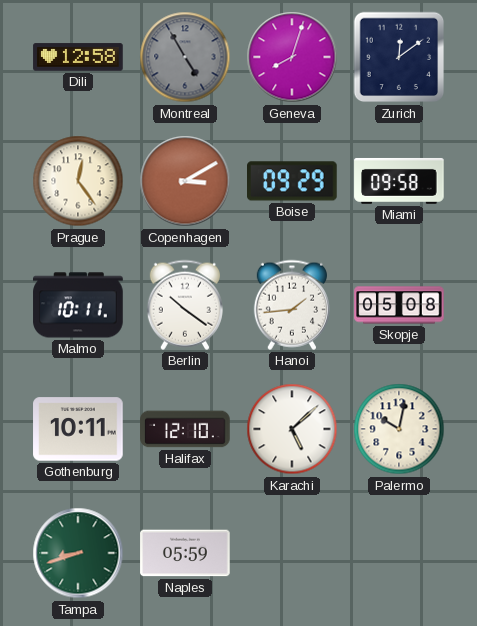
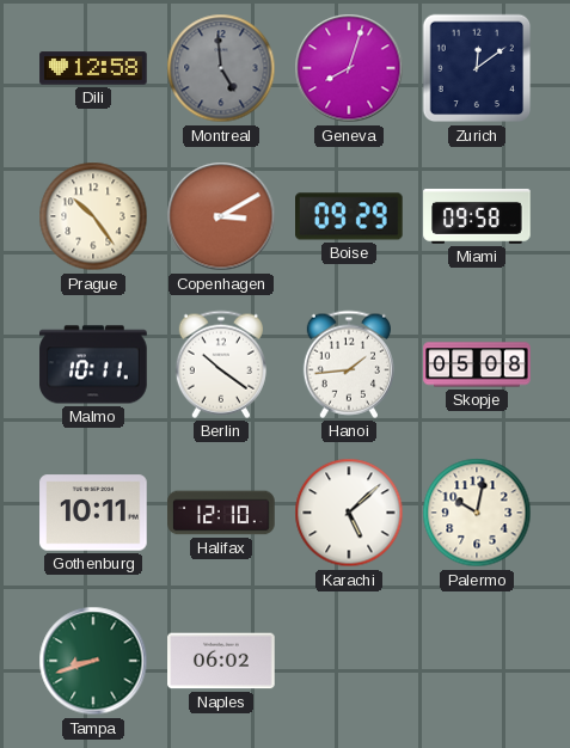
Montreal: 4:55 -> 4:59
Prague: 12:24 -> 10:24
Naples: 05:59 -> 06:02
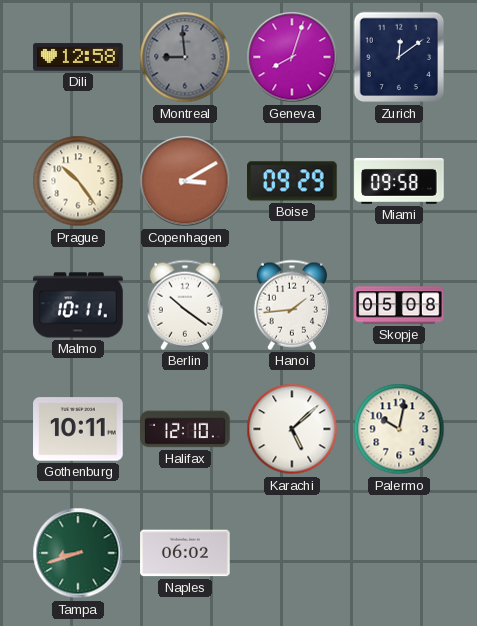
Montreal: 4:59 -> 8:59
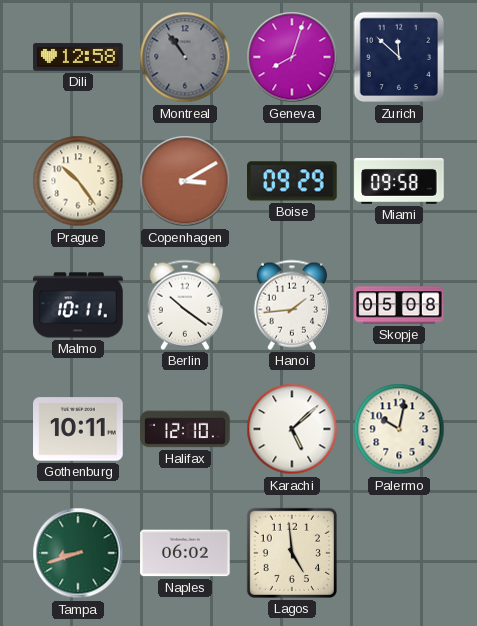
Montreal: 8:59 -> 10:54
Zurich: 12:09 -> 11:52
Lagos: none -> 4:59
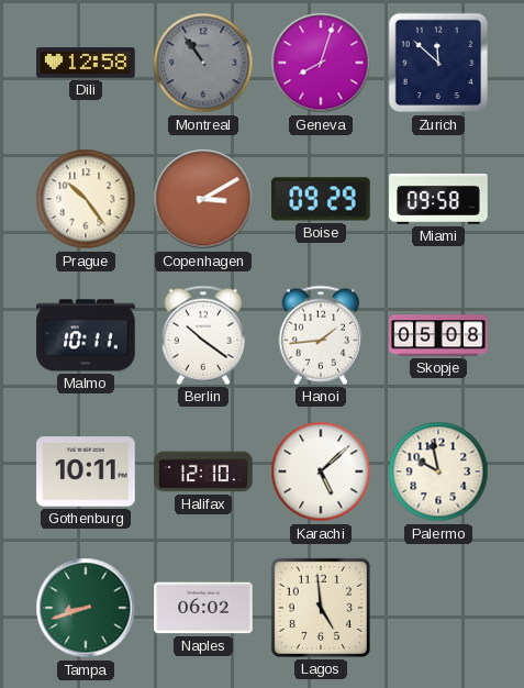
Palermo: 10:02 -> 9:58
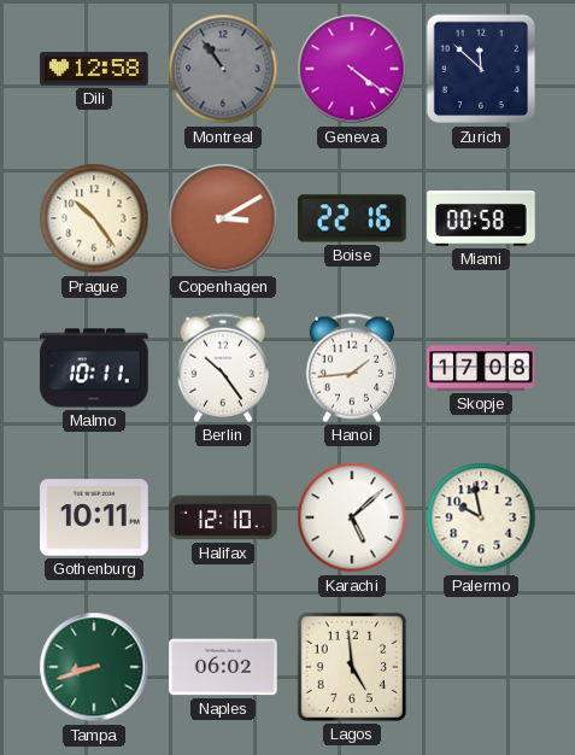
Geneva: 8:03 -> 4:21
Boise: 09:29 -> 22:16
Miami: 09:58 -> 00:58
Berlin: 10:21 -> 10:24
Skopje: 05:08 -> 17:08
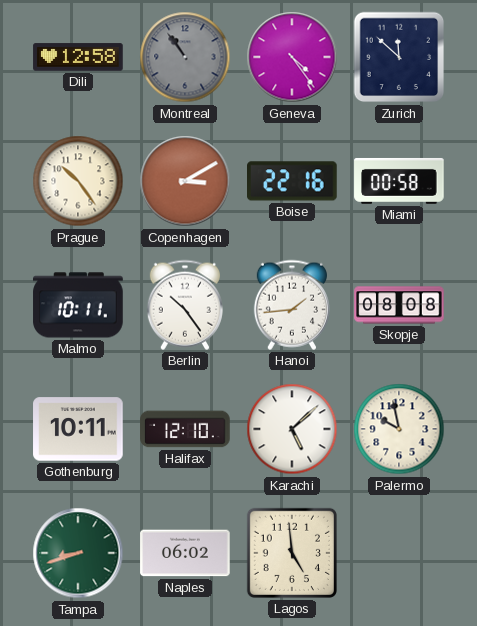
Geneva: 4:21 -> 4:24
Skopje: 17:08 -> 08:08
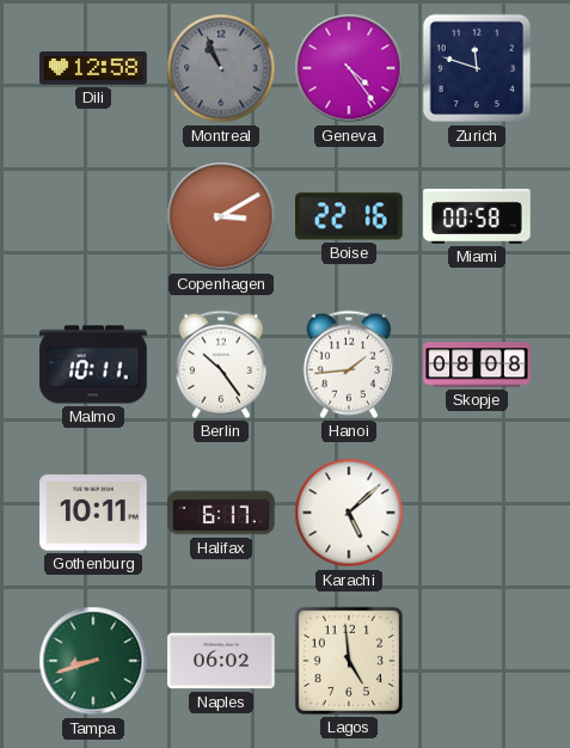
Montreal: 10:54 -> 10:56
Zurich: 11:52 -> 11:48
Prague: 10:24 -> none
Halifax: 12:10 -> 6:17
Palermo: 9:58 -> none
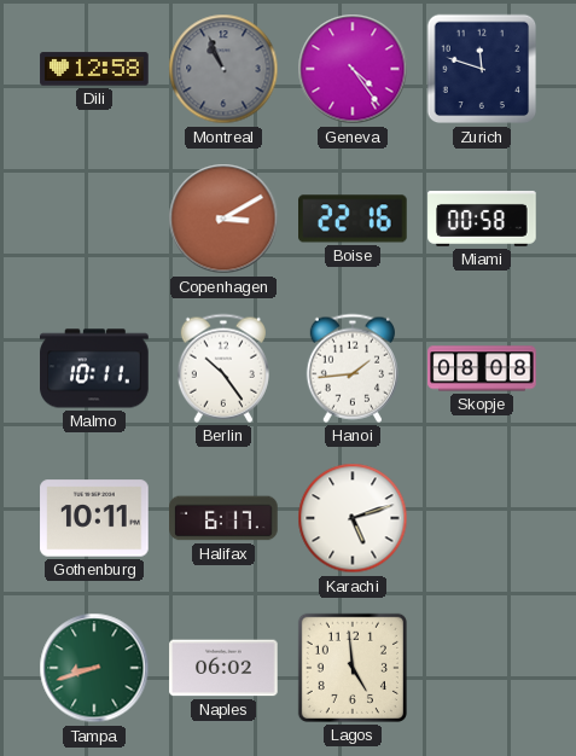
Karachi: 5:08 -> 5:12
